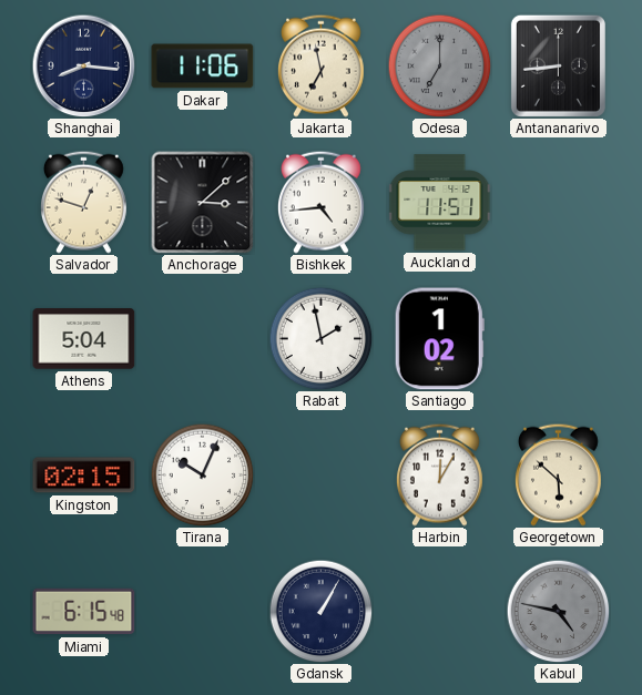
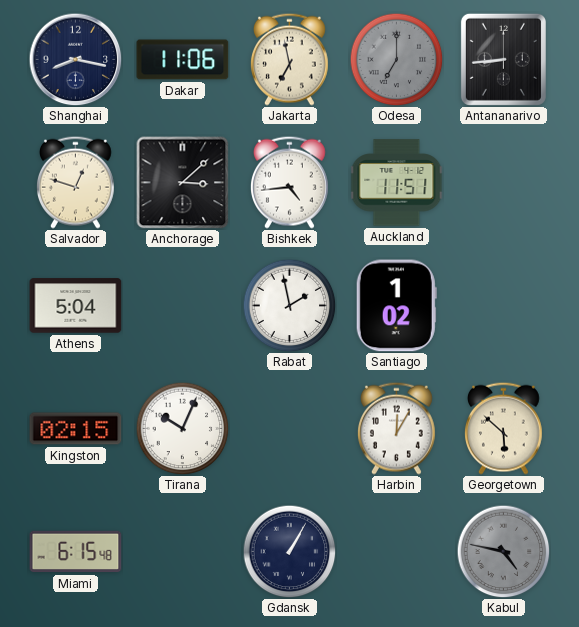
Shanghai: 8:16 -> 8:17
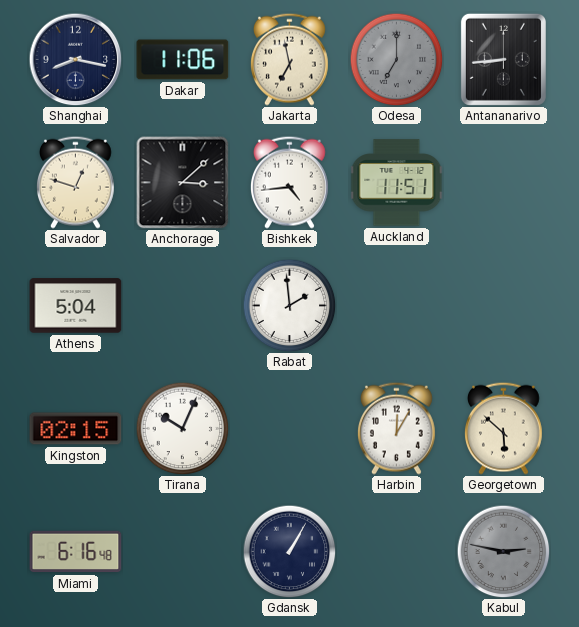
Rabat: 1:58 -> 1:59
Santiago: 1:02 -> none
Miami: 6:15 -> 6:16
Kabul: 4:47 -> 2:47
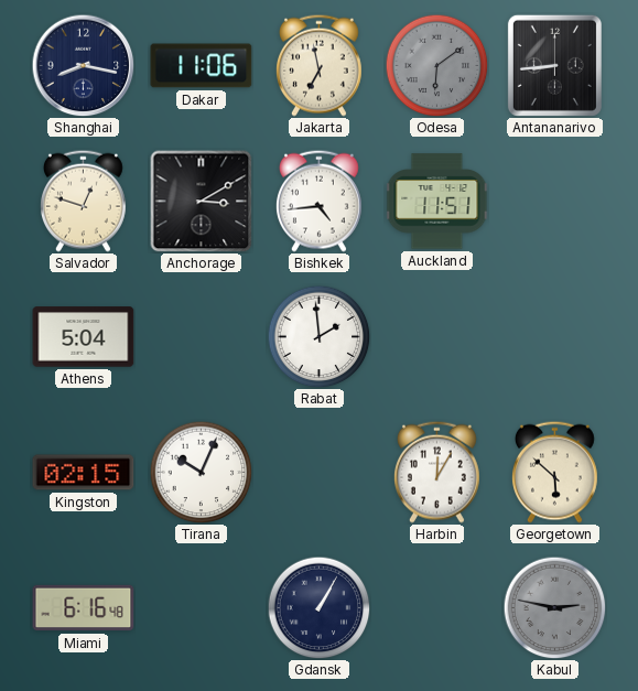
Odesa: 7:00 -> 6:09
Anchorage: 3:08 -> 3:10
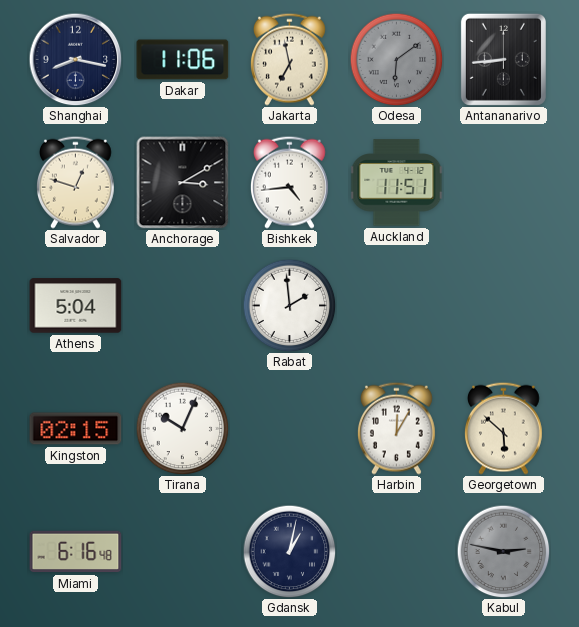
Gdansk: 1:05 -> 1:02
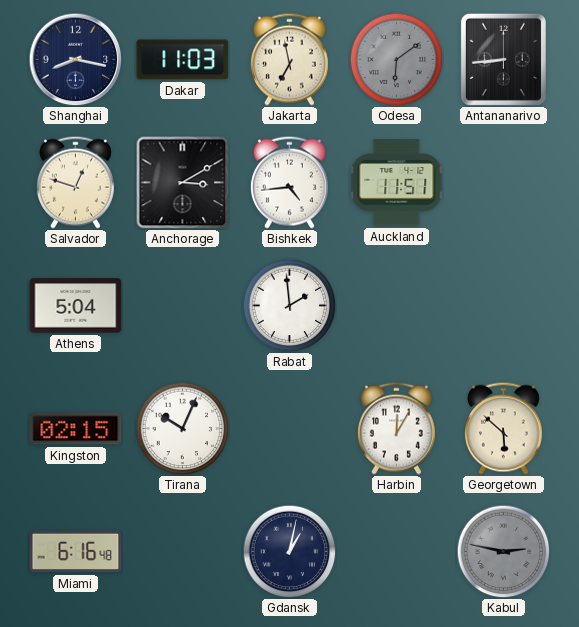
Dakar: 11:06 -> 11:03
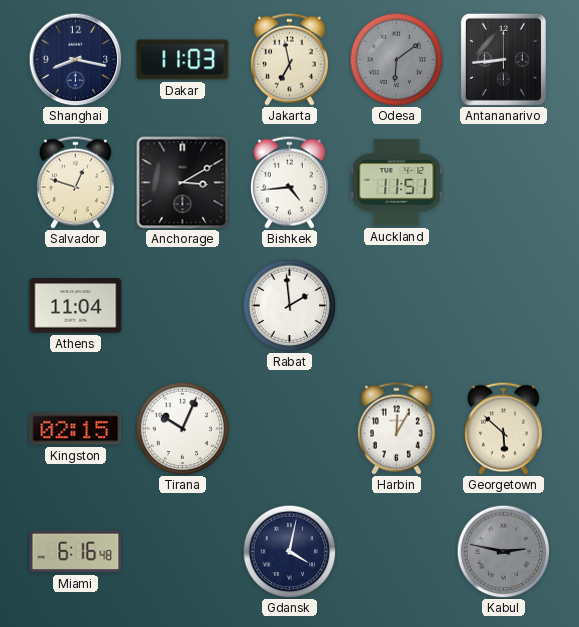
Athens: 5:04 -> 11:04
Gdansk: 1:02 -> 4:02
